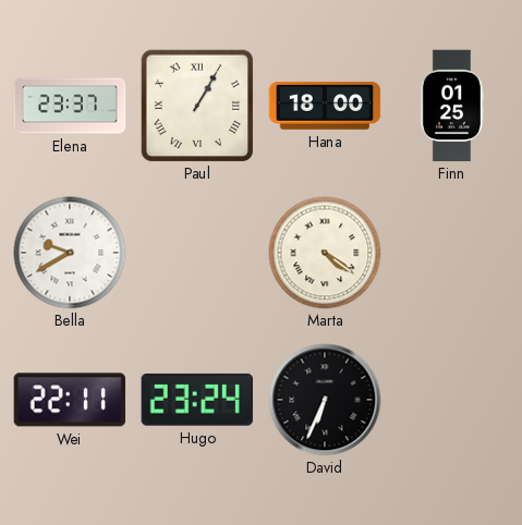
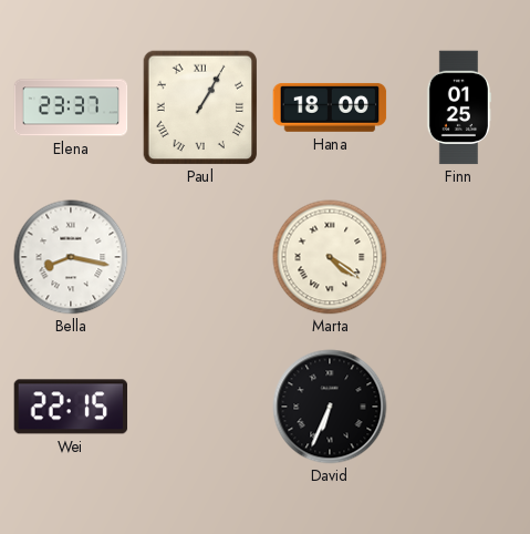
Bella: 9:40 -> 8:17
Wei: 22:11 -> 22:15
Hugo: 23:24 -> none
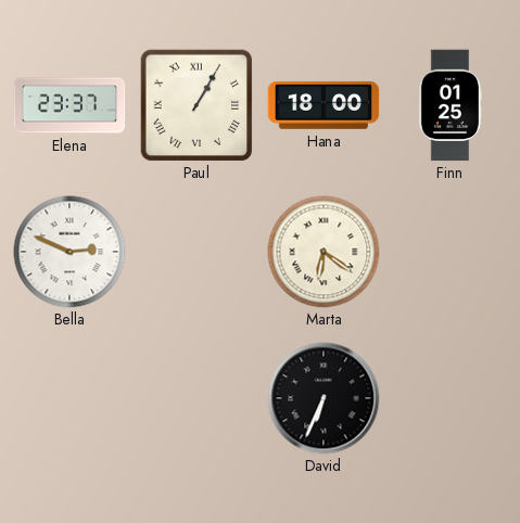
Bella: 8:17 -> 2:49
Marta: 4:21 -> 6:21
Wei: 22:15 -> none
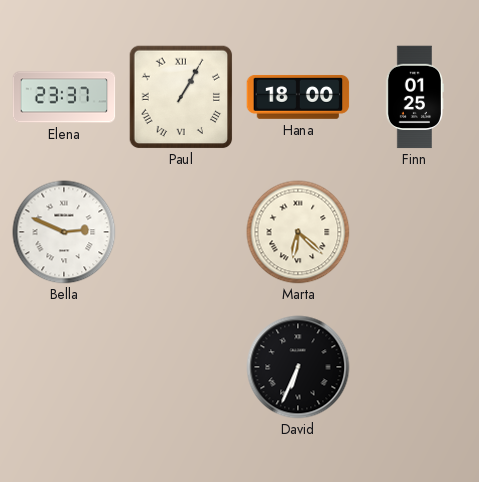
Marta: 6:21 -> 6:22
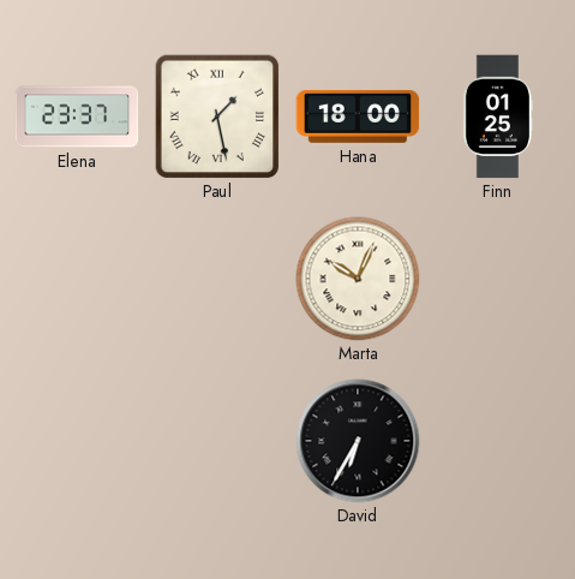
Paul: 1:05 -> 1:28
Bella: 2:49 -> none
Marta: 6:22 -> 10:04
David: 6:34 -> 6:35
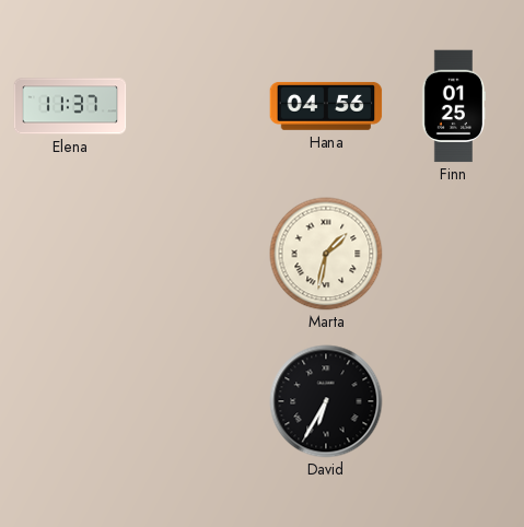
Elena: 23:37 -> 11:37
Paul: 1:28 -> none
Hana: 18:00 -> 04:56
Marta: 10:04 -> 1:32
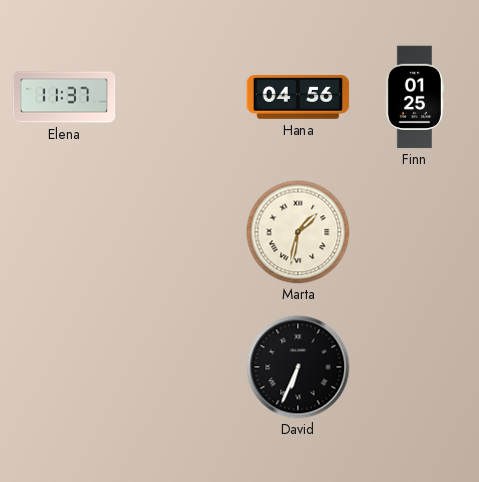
David: 6:35 -> 6:34
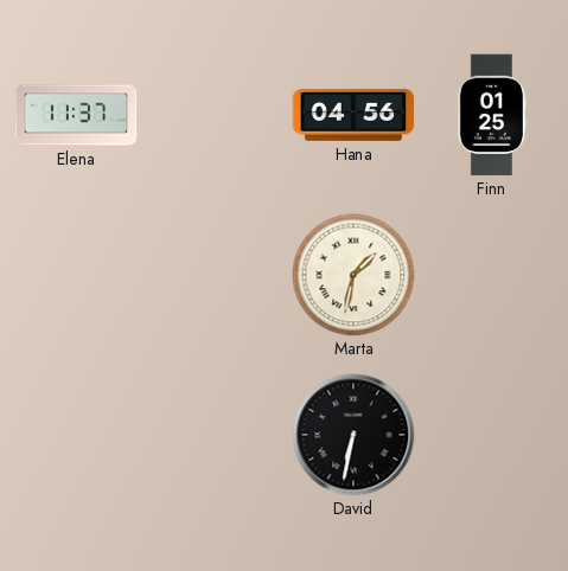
David: 6:34 -> 6:32
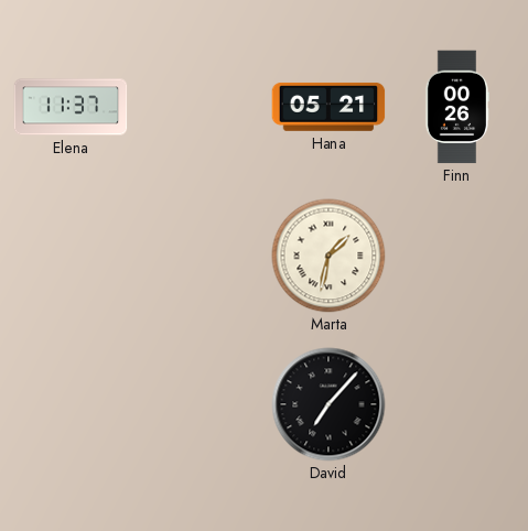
Hana: 04:56 -> 05:21
Finn: 01:25 -> 00:26
David: 6:32 -> 7:07
